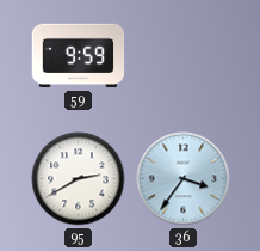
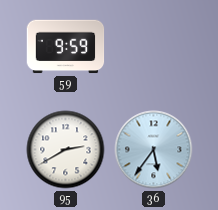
36: 3:36 -> 5:36
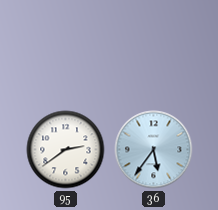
59: 9:59 -> none
95: 2:40 -> 2:39
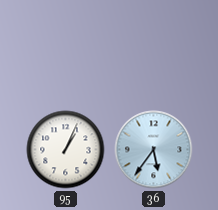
95: 2:39 -> 1:04
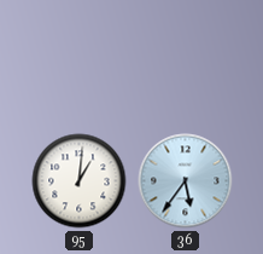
95: 1:04 -> 1:01
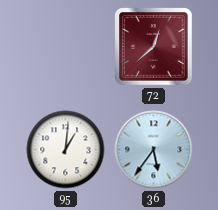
72: none -> 12:38
